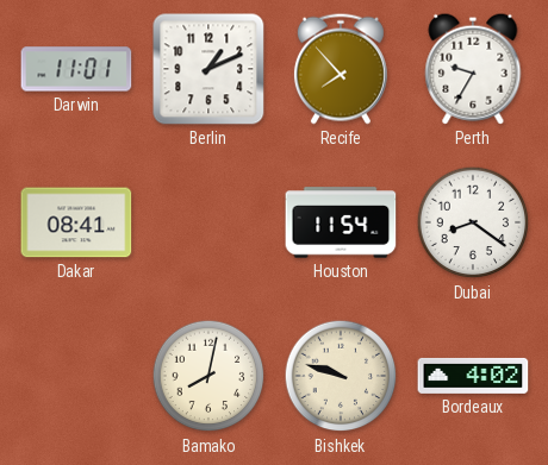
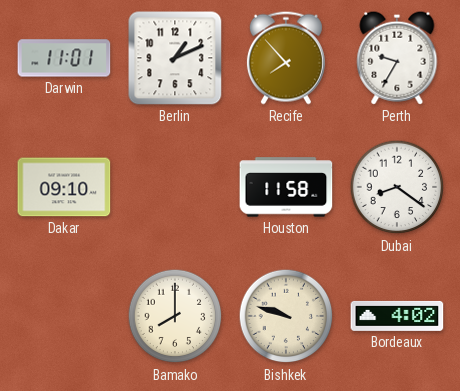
Dakar: 08:41 -> 09:10
Houston: 11:54 -> 11:58
Bamako: 8:02 -> 8:00
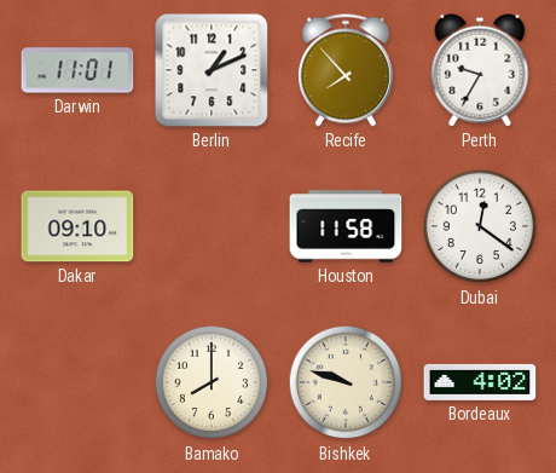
Dubai: 8:21 -> 12:21
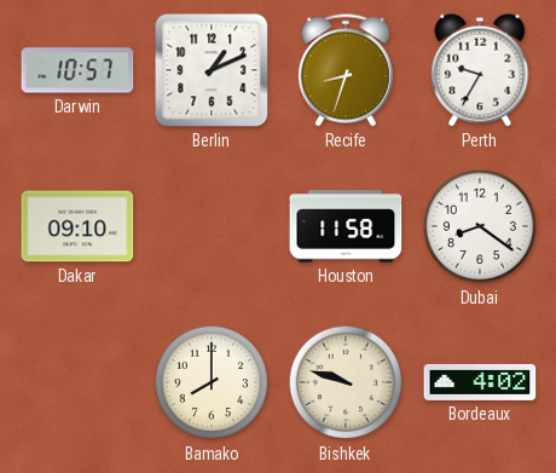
Darwin: 11:01 -> 10:57
Recife: 7:53 -> 8:33
Dubai: 12:21 -> 8:21
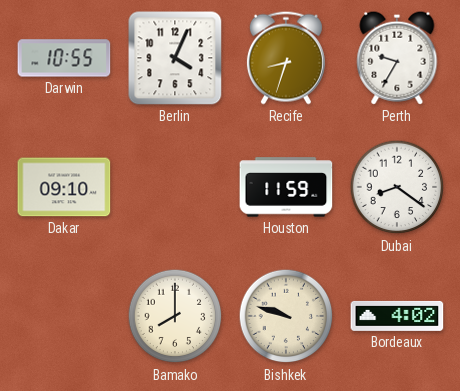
Darwin: 10:57 -> 10:55
Berlin: 1:11 -> 4:04
Houston: 11:58 -> 11:59
